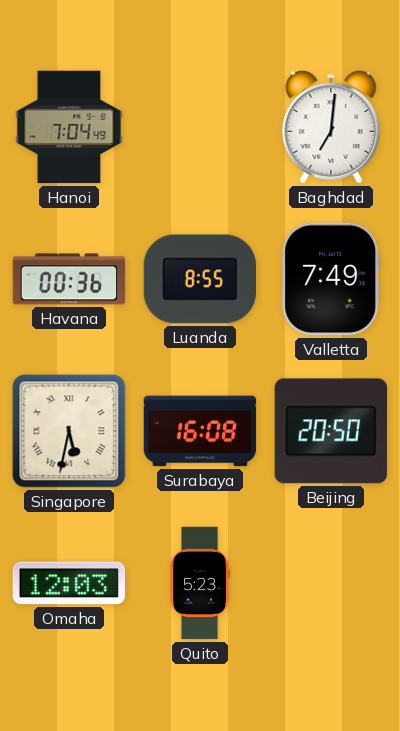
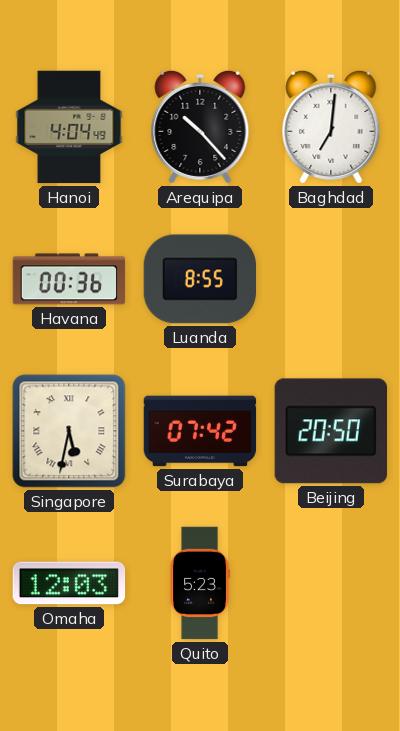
Hanoi: 7:04 -> 4:04
Arequipa: none -> 10:23
Valletta: 7:49 -> none
Surabaya: 16:08 -> 07:42
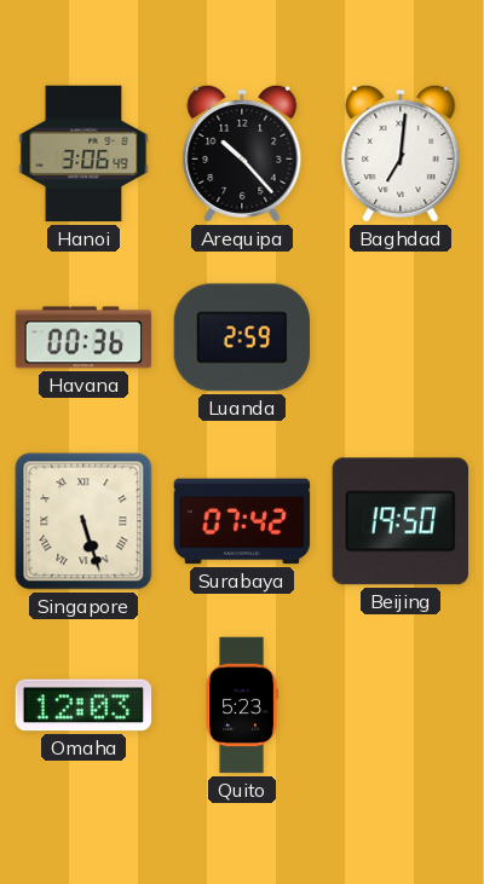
Hanoi: 4:04 -> 3:06
Luanda: 8:55 -> 2:59
Singapore: 5:32 -> 5:27
Beijing: 20:50 -> 19:50
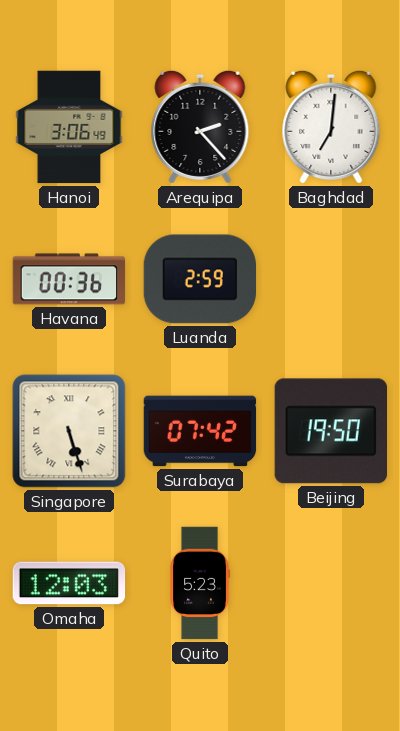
Arequipa: 10:23 -> 2:23
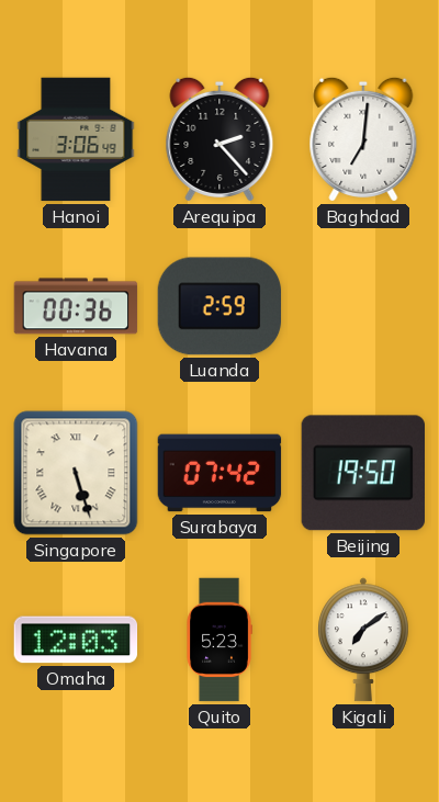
Kigali: none -> 7:09
